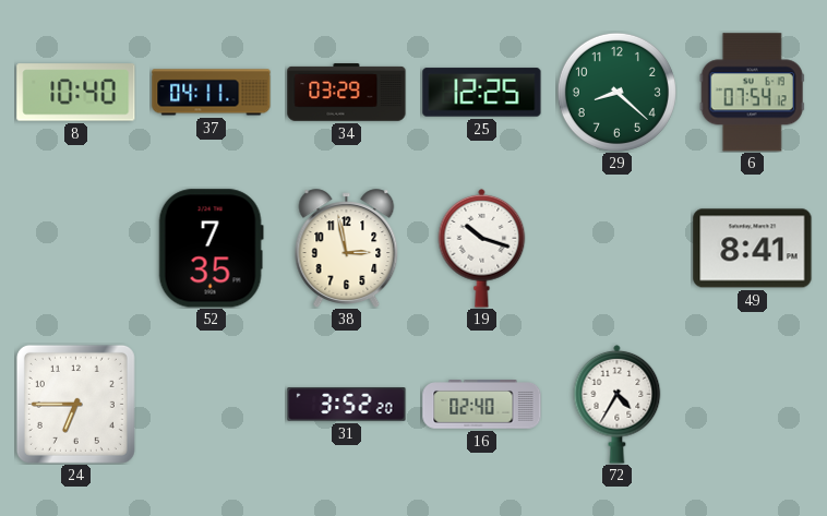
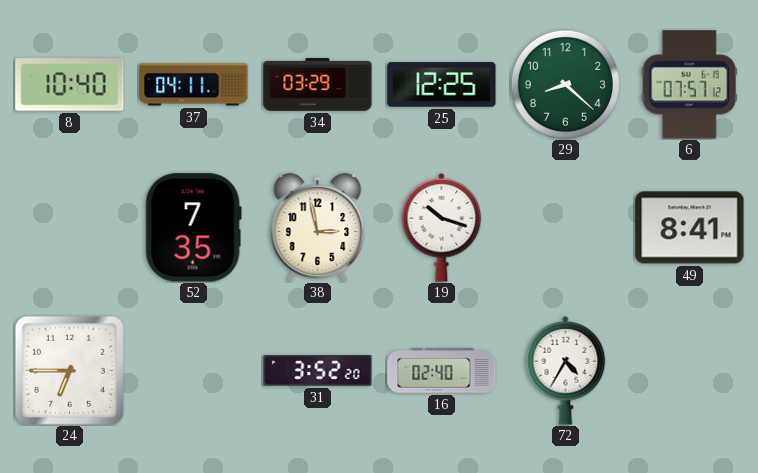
6: 07:54 -> 07:57
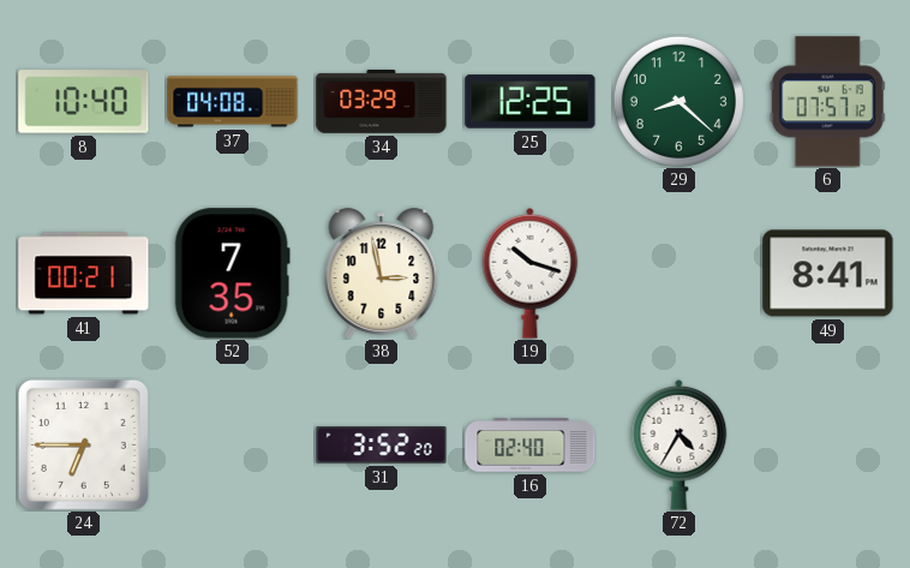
37: 04:11 -> 04:08
41: none -> 00:21
